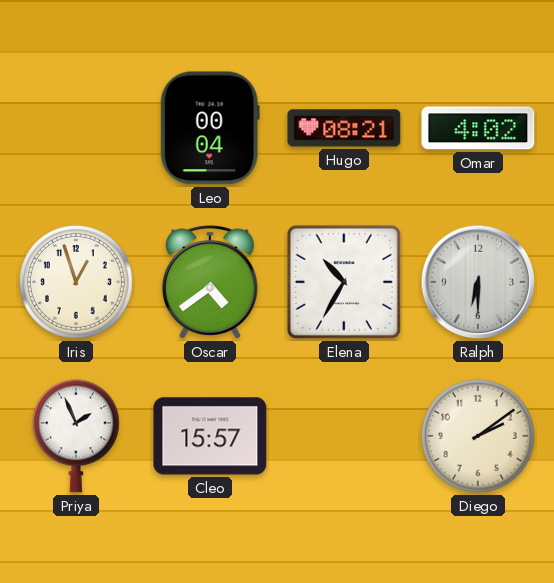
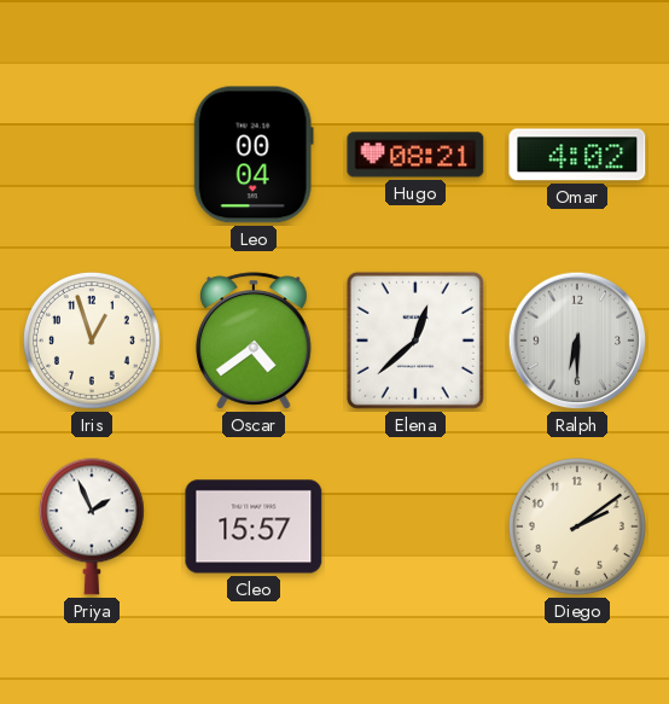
Elena: 10:35 -> 12:38
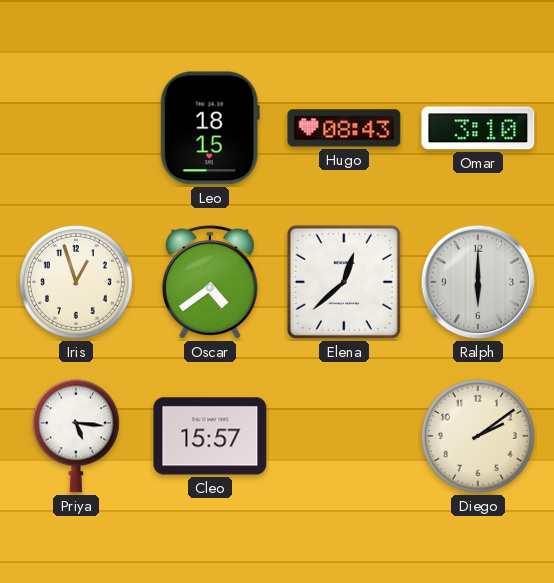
Leo: 00:04 -> 18:15
Hugo: 08:21 -> 08:43
Omar: 4:02 -> 3:10
Ralph: 6:30 -> 6:00
Priya: 1:56 -> 5:16
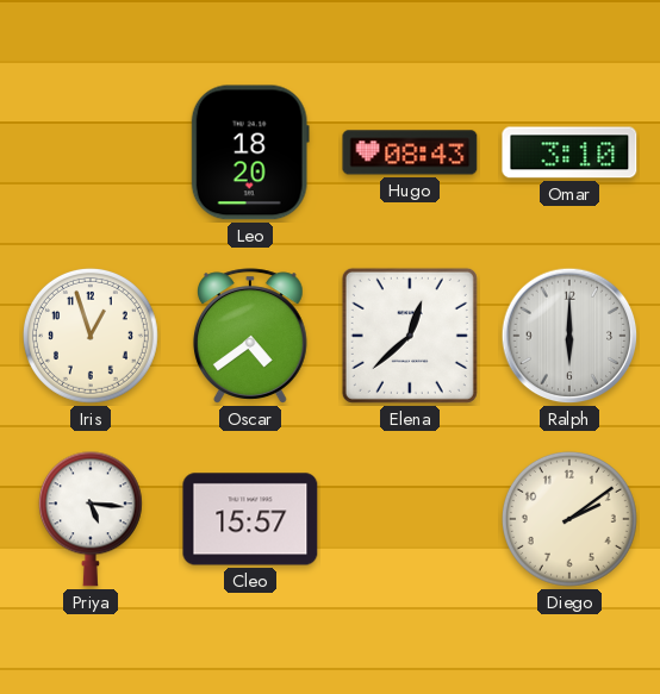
Leo: 18:15 -> 18:20
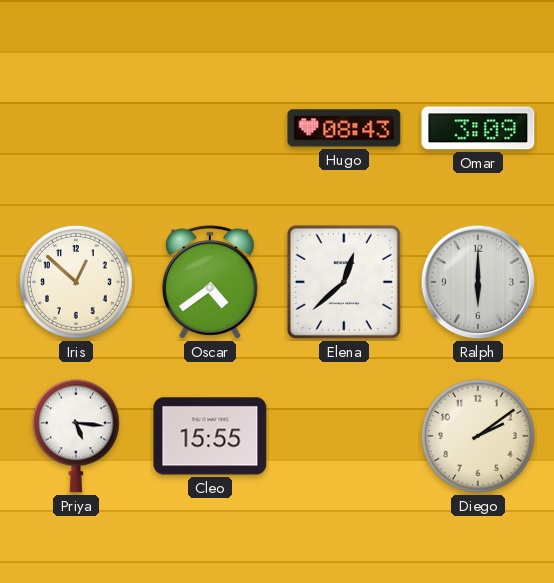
Leo: 18:20 -> none
Omar: 3:10 -> 3:09
Iris: 12:57 -> 12:52
Cleo: 15:57 -> 15:55
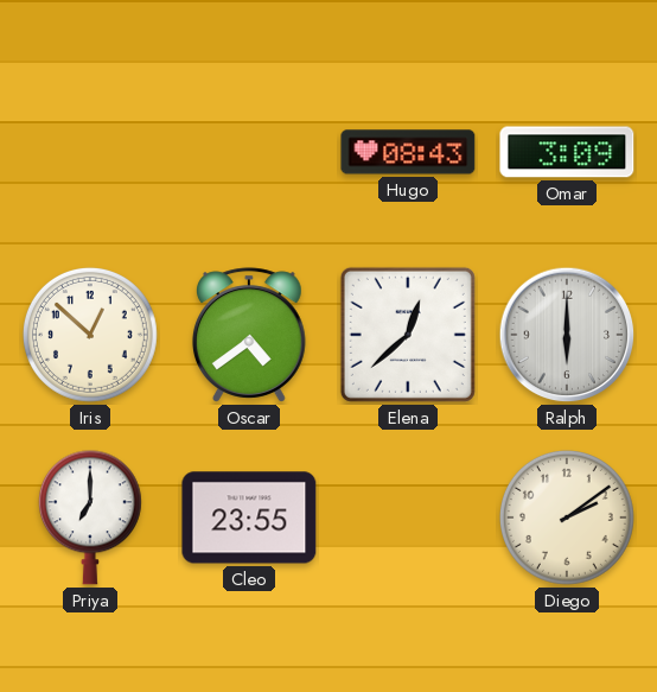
Priya: 5:16 -> 7:00
Cleo: 15:55 -> 23:55
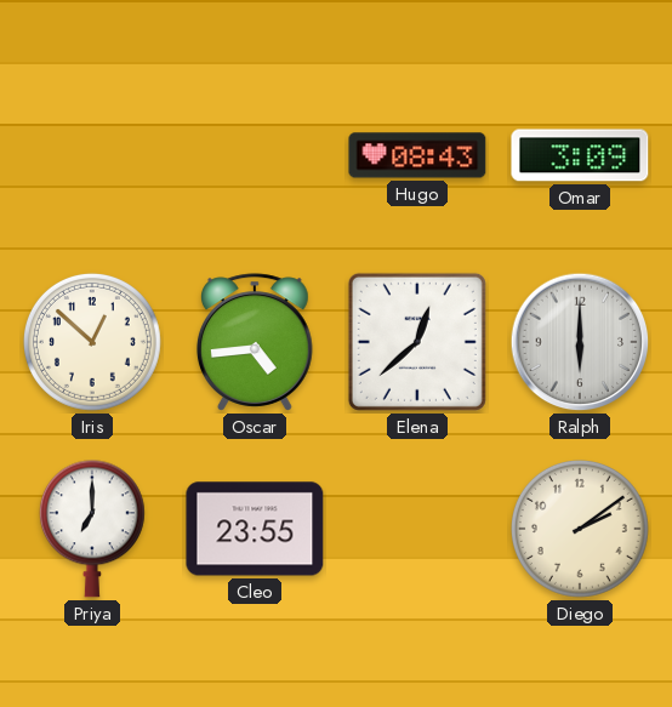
Oscar: 4:39 -> 4:44
